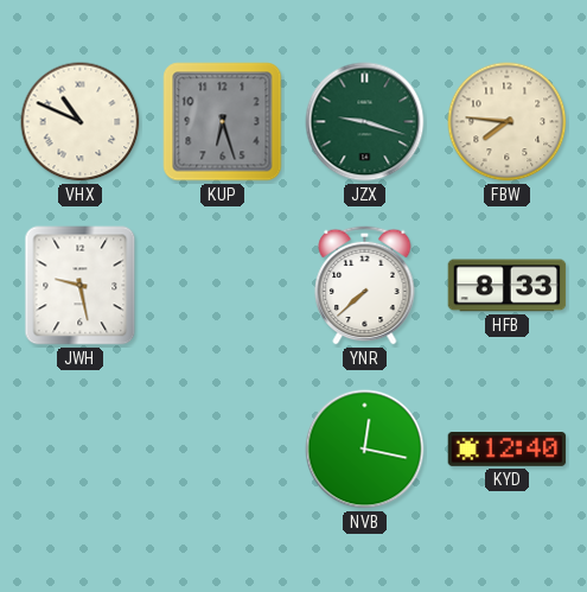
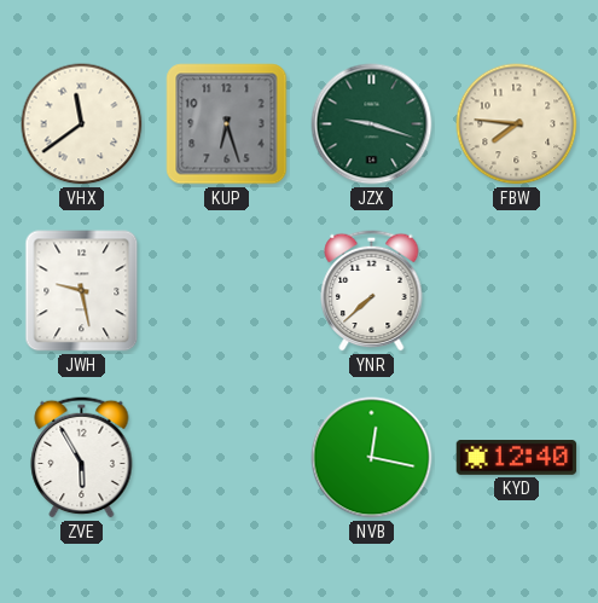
VHX: 10:49 -> 11:39
HFB: 8:33 -> none
ZVE: none -> 5:55
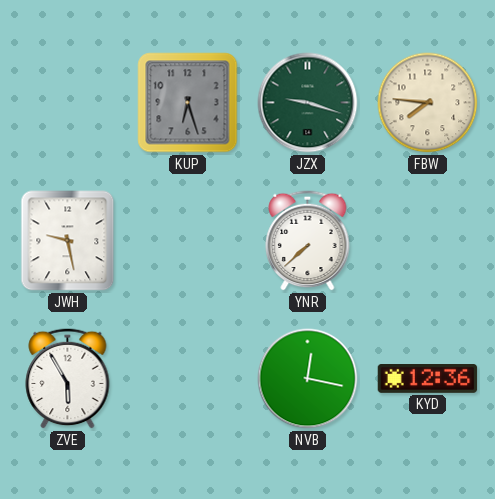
VHX: 11:39 -> none
KYD: 12:40 -> 12:36
